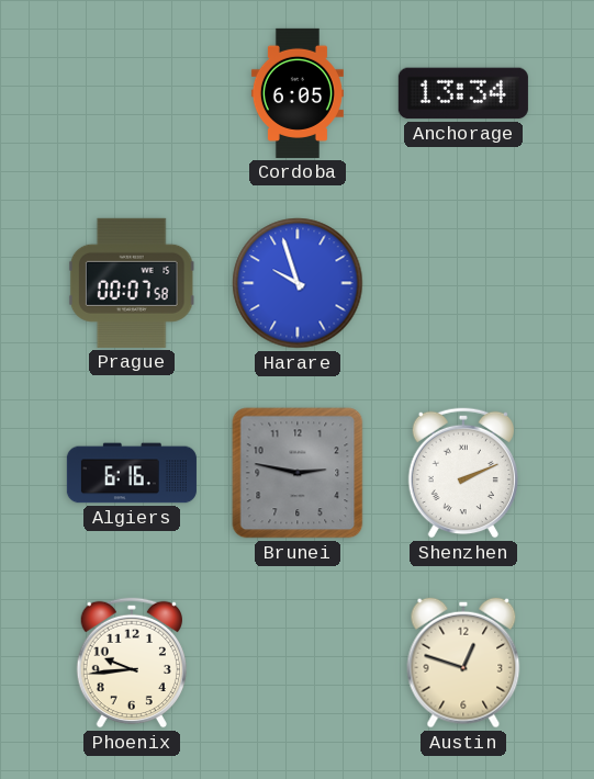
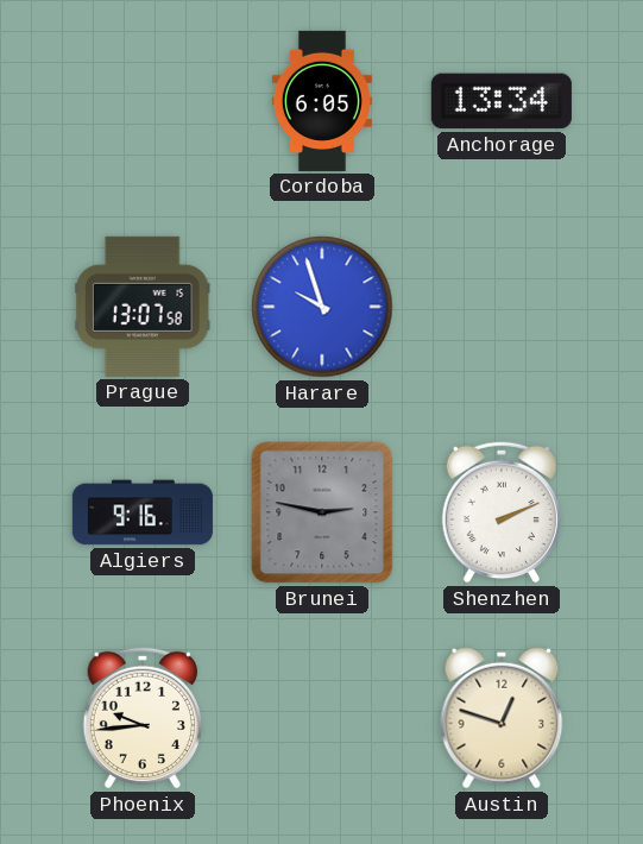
Prague: 00:07 -> 13:07
Algiers: 6:16 -> 9:16
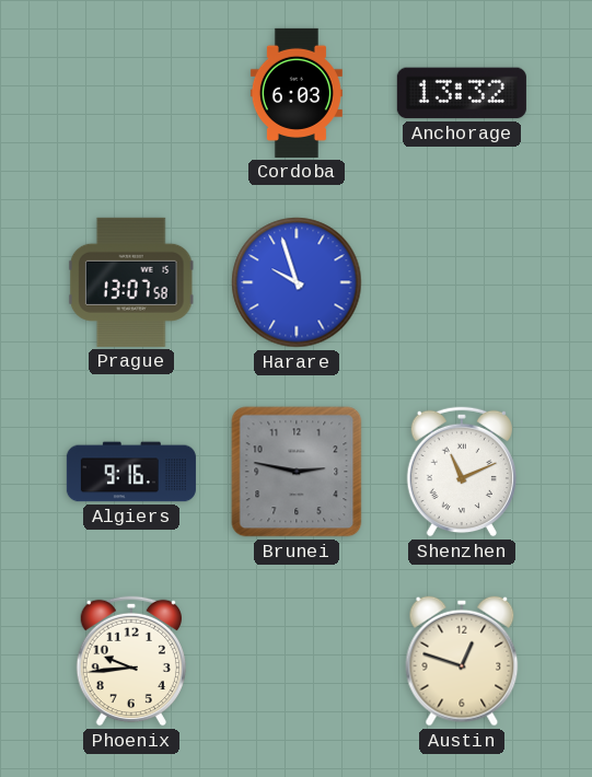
Cordoba: 6:05 -> 6:03
Anchorage: 13:34 -> 13:32
Shenzhen: 2:11 -> 11:11
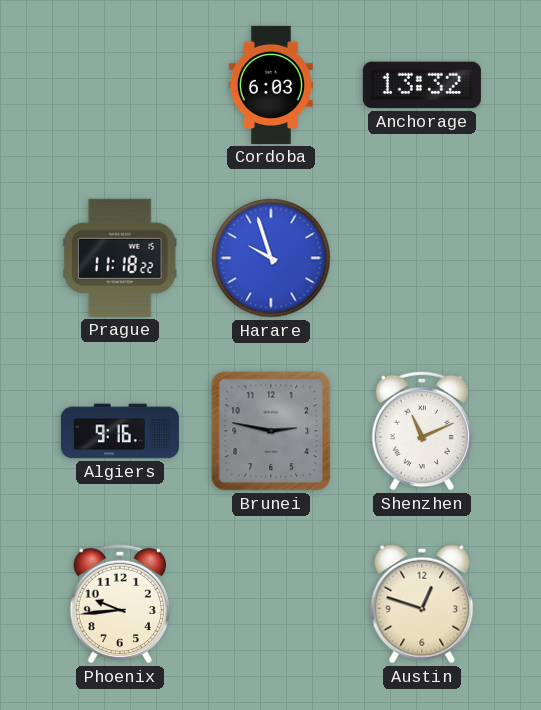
Prague: 13:07 -> 11:18
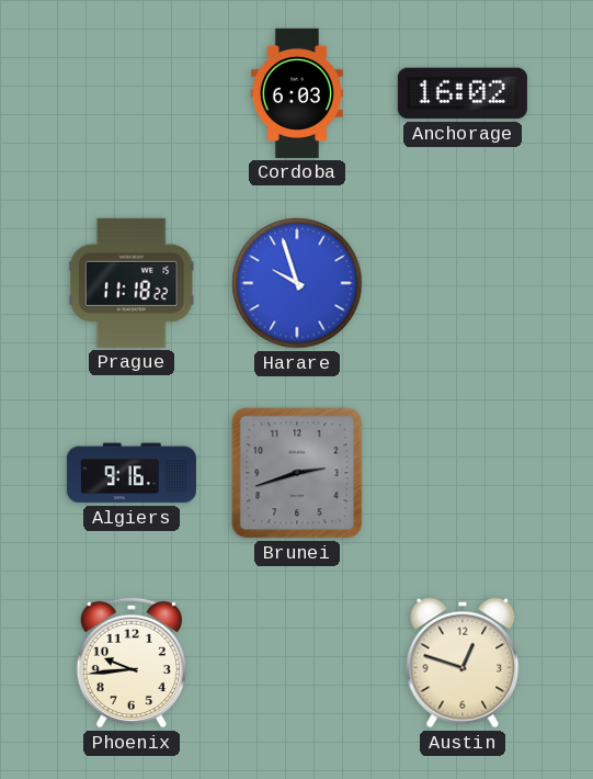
Anchorage: 13:32 -> 16:02
Brunei: 2:47 -> 2:42
Shenzhen: 11:11 -> none
